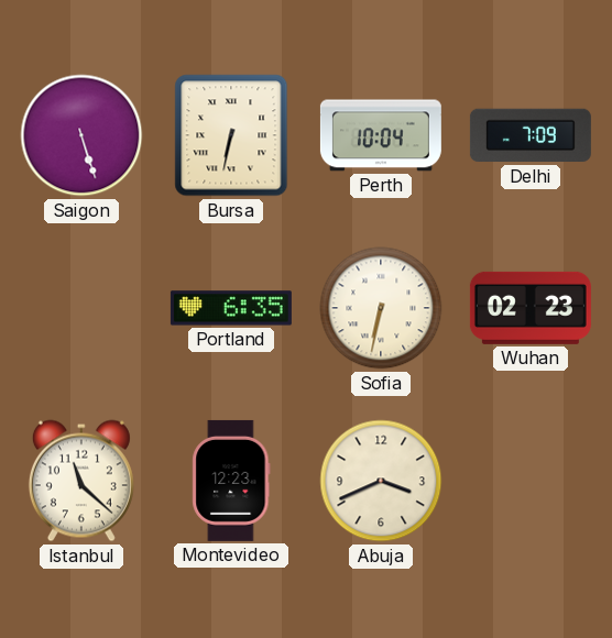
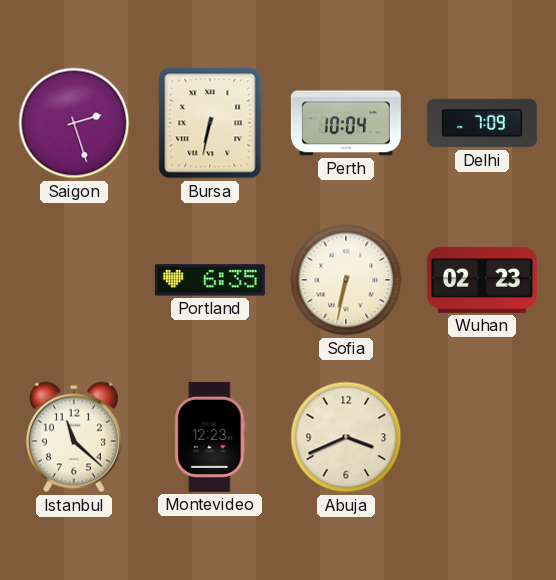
Saigon: 5:27 -> 2:27
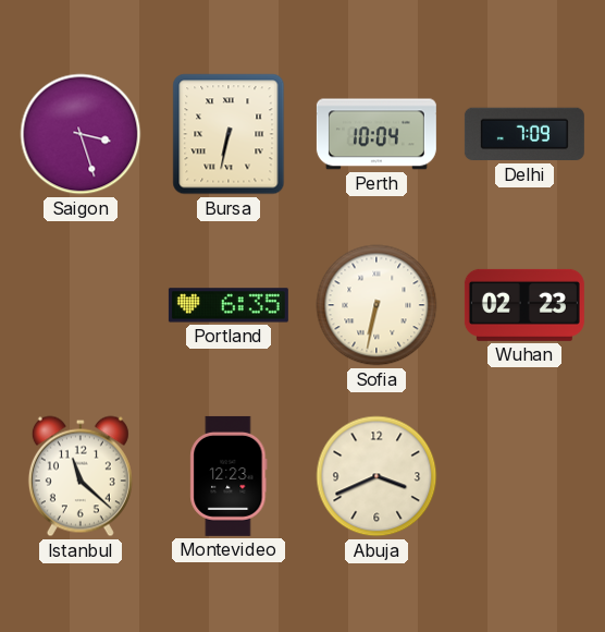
Saigon: 2:27 -> 3:27
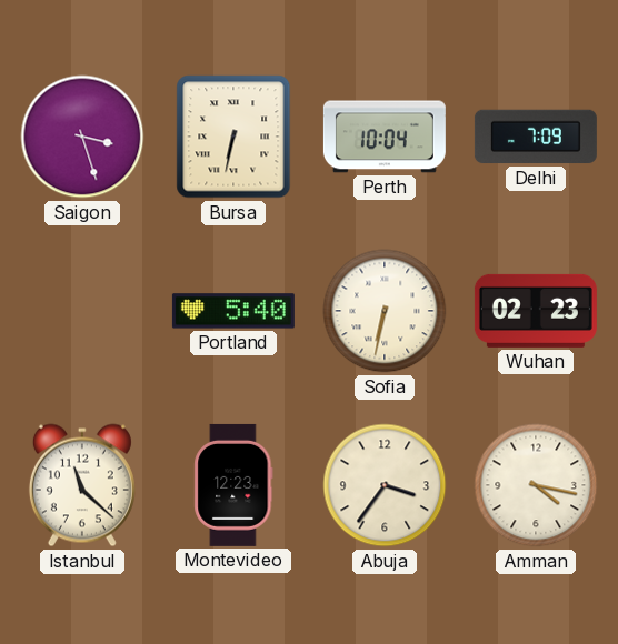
Portland: 6:35 -> 5:40
Abuja: 3:41 -> 3:36
Amman: none -> 4:17
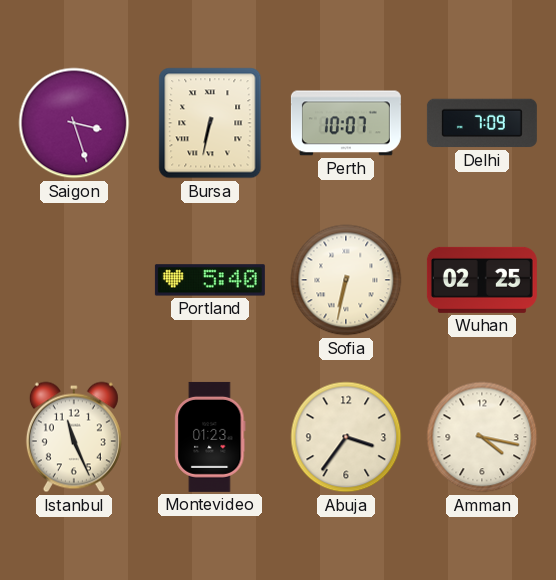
Perth: 10:04 -> 10:07
Wuhan: 02:23 -> 02:25
Istanbul: 11:22 -> 11:26
Montevideo: 12:23 -> 01:23
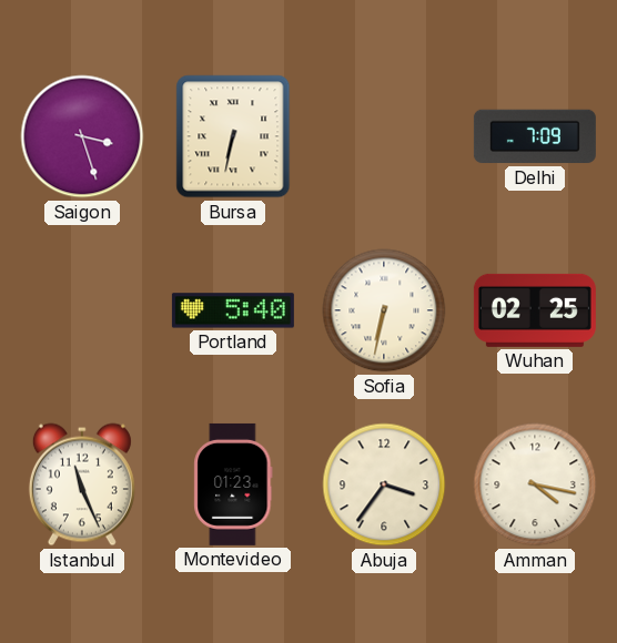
Perth: 10:07 -> none
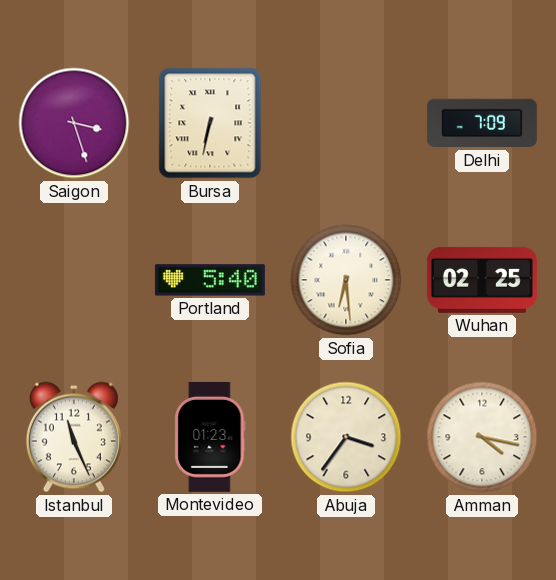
Sofia: 6:32 -> 6:29
